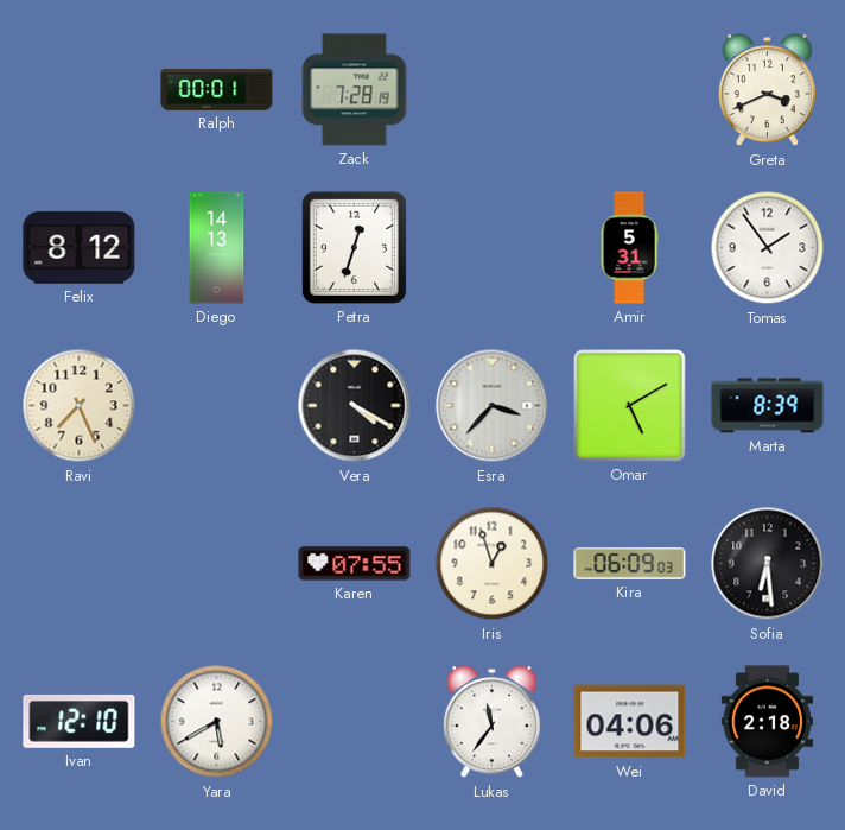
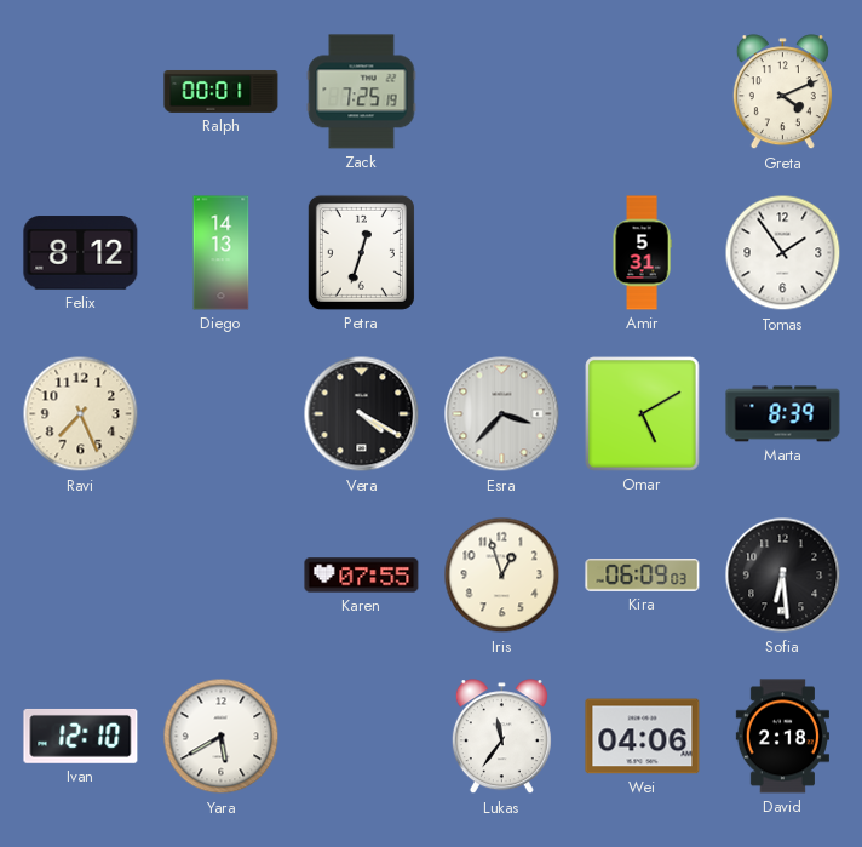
Zack: 7:28 -> 7:25
Greta: 3:41 -> 4:11
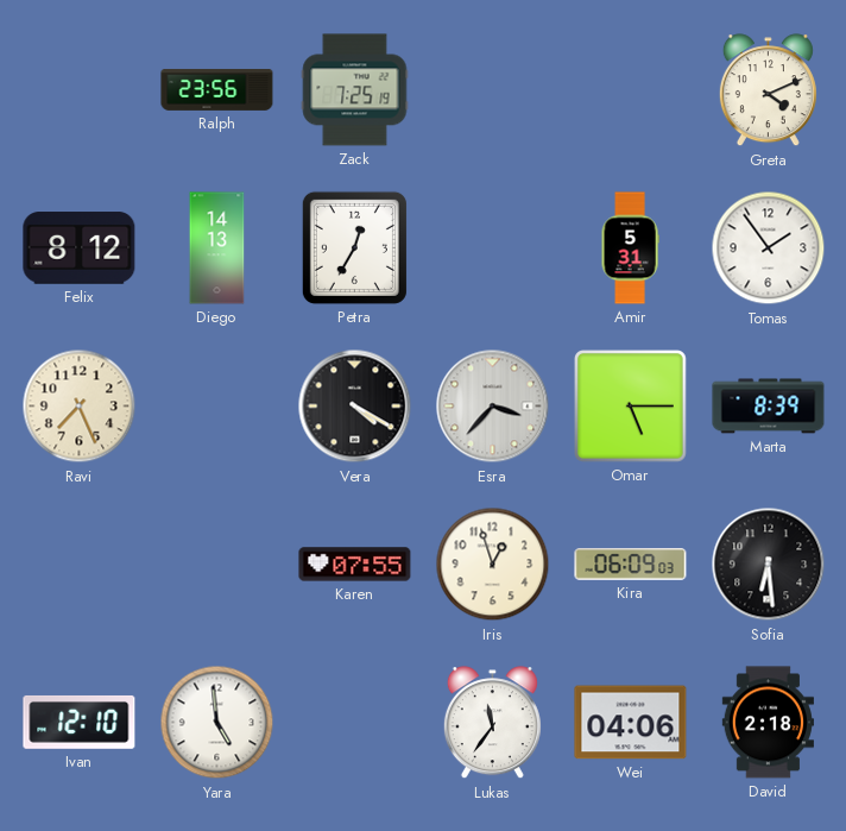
Ralph: 00:01 -> 23:56
Petra: 12:33 -> 12:35
Omar: 5:10 -> 5:15
Yara: 5:40 -> 4:59
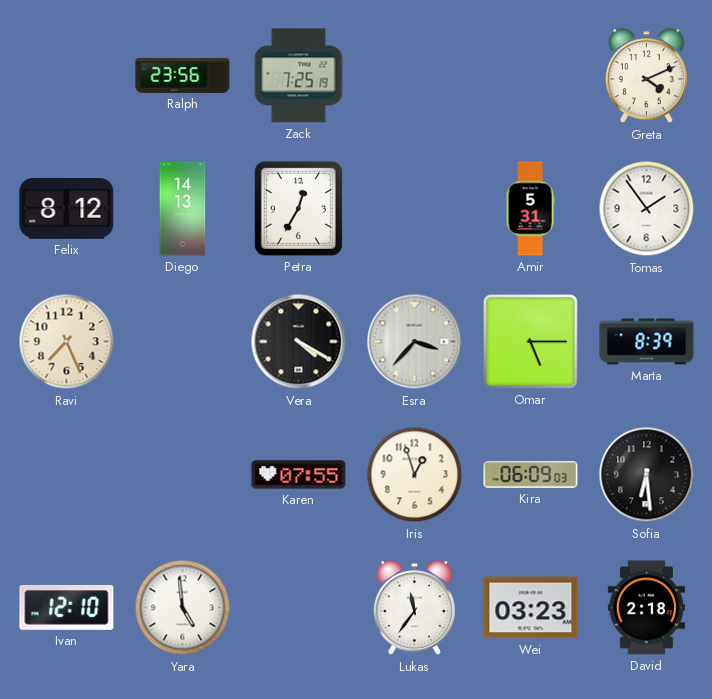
Wei: 04:06 -> 03:23
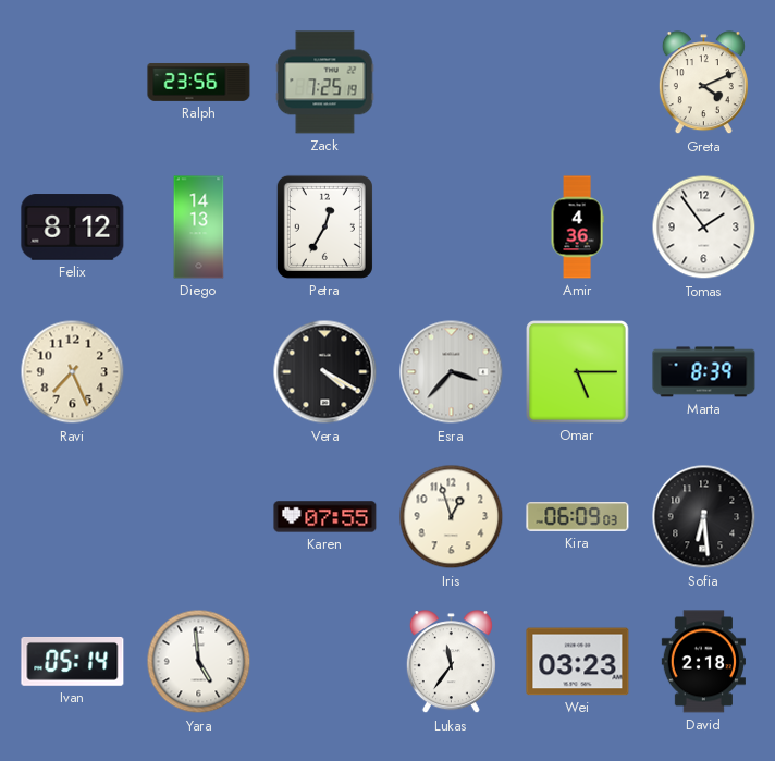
Amir: 5:31 -> 4:36
Ivan: 12:10 -> 05:14
